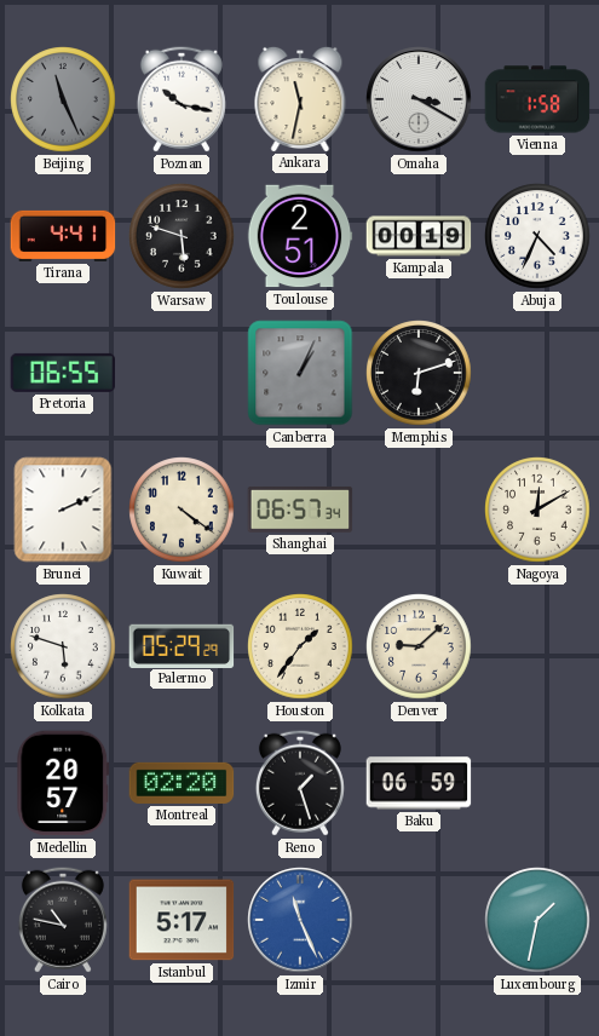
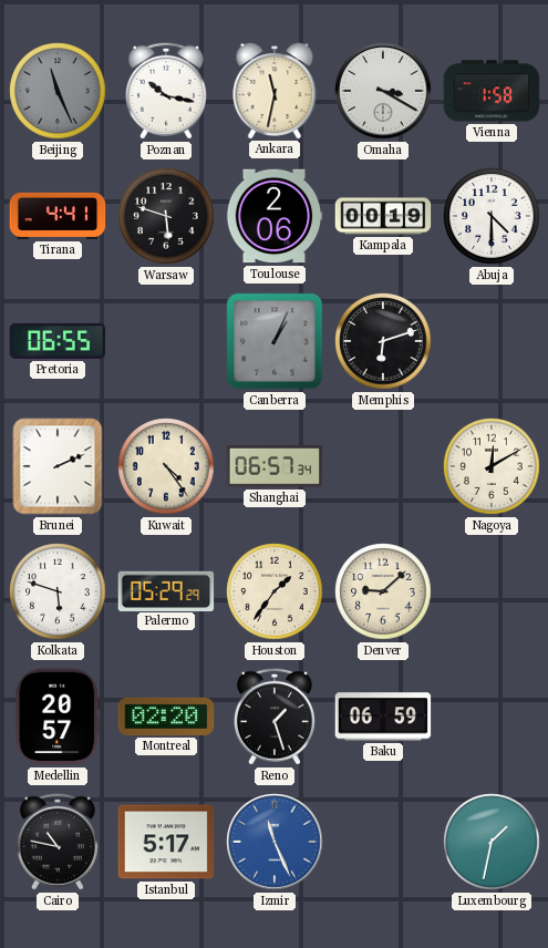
Toulouse: 2:51 -> 2:06
Abuja: 4:34 -> 4:30
Kuwait: 4:21 -> 4:24
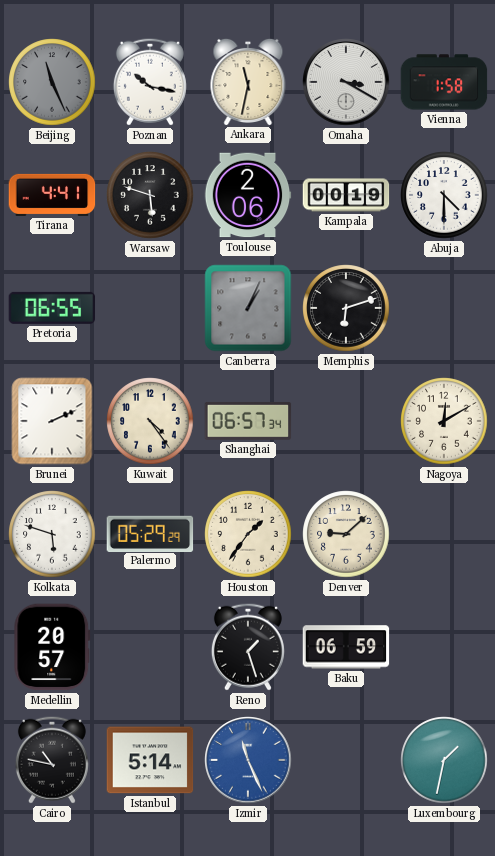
Montreal: 02:20 -> none
Istanbul: 5:17 -> 5:14
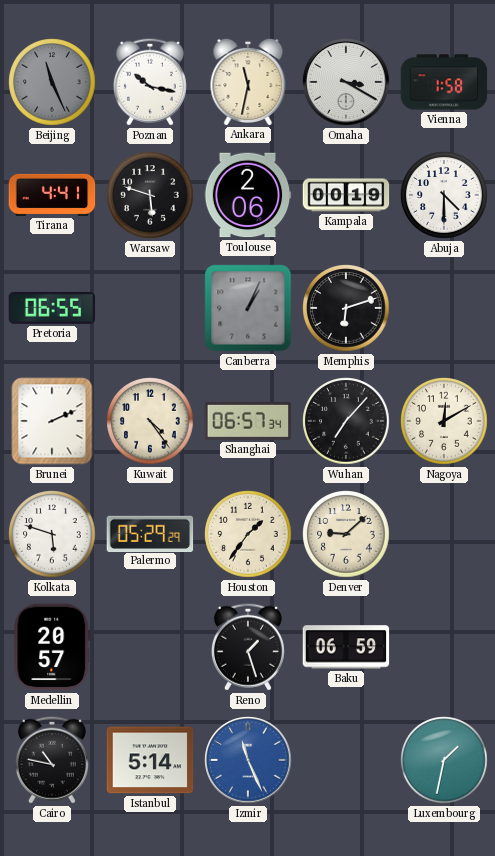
Wuhan: none -> 7:07
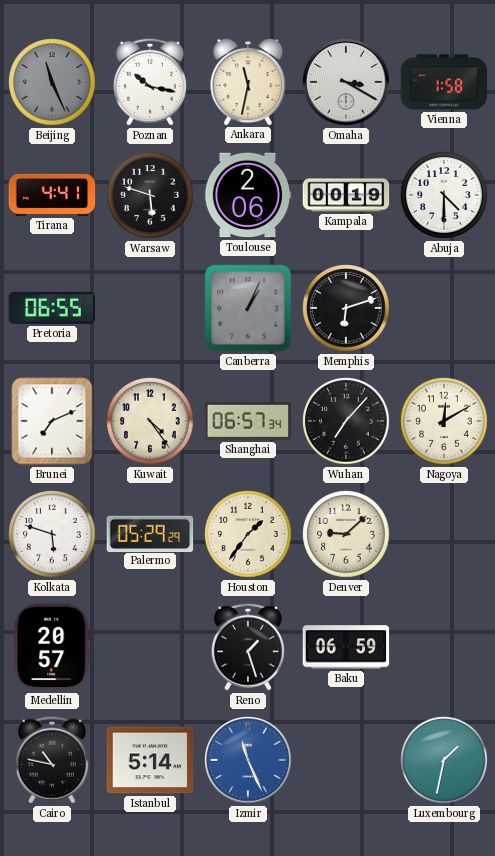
Brunei: 2:11 -> 7:11
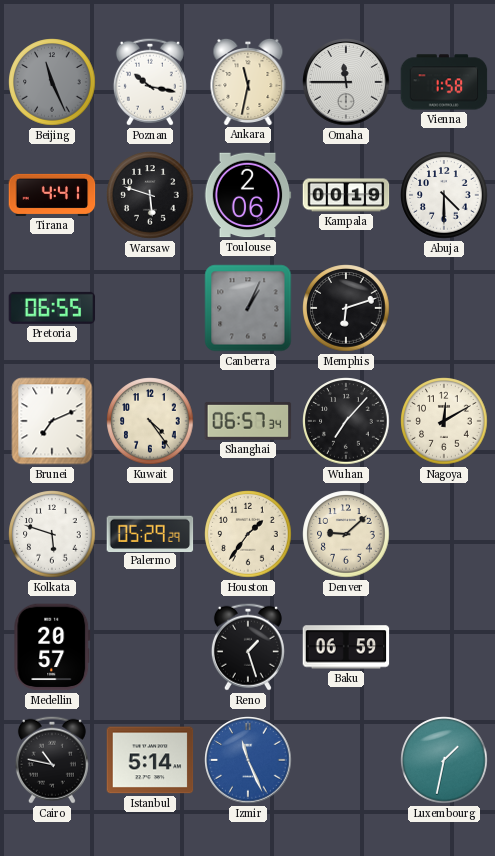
Omaha: 3:20 -> 11:45
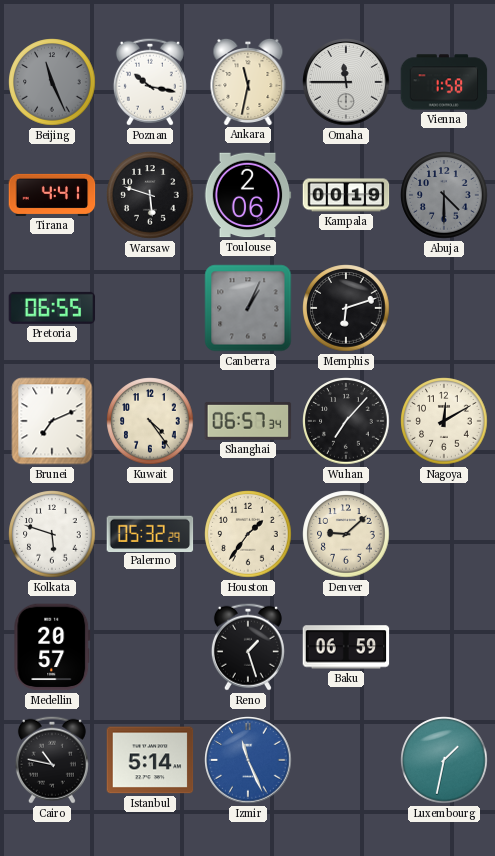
Abuja dial: white -> grey
Palermo: 05:29 -> 05:32
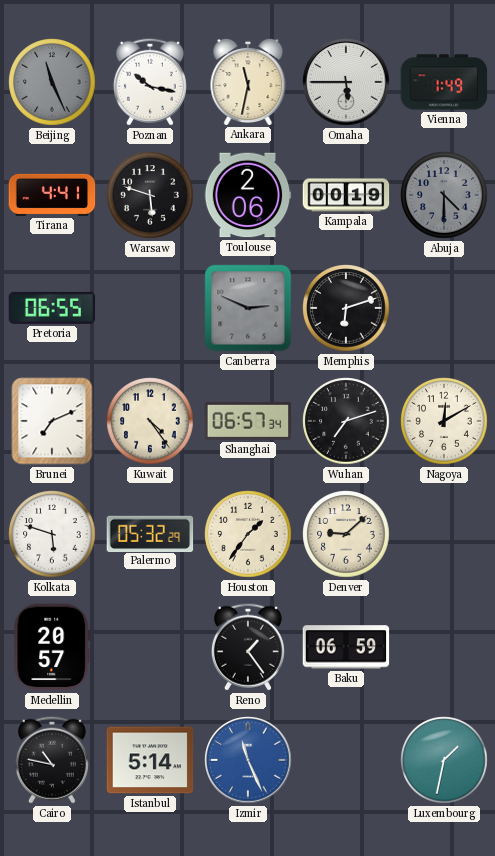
Omaha: 11:45 -> 5:45
Vienna: 1:58 -> 1:49
Canberra: 1:04 -> 2:49
Wuhan: 7:07 -> 7:12
Reno: 1:27 -> 1:24
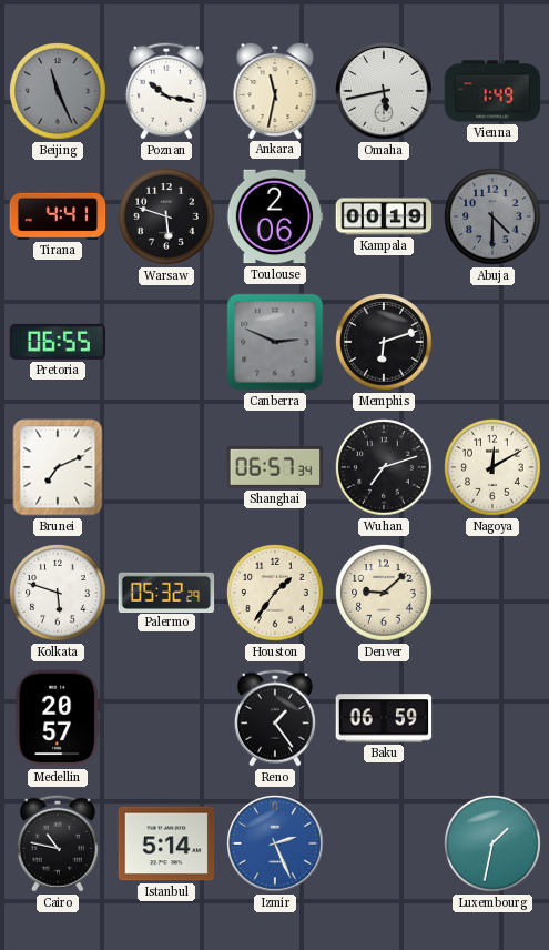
Omaha: 5:45 -> 5:43
Kuwait: 4:24 -> none
Izmir: 11:26 -> 2:26
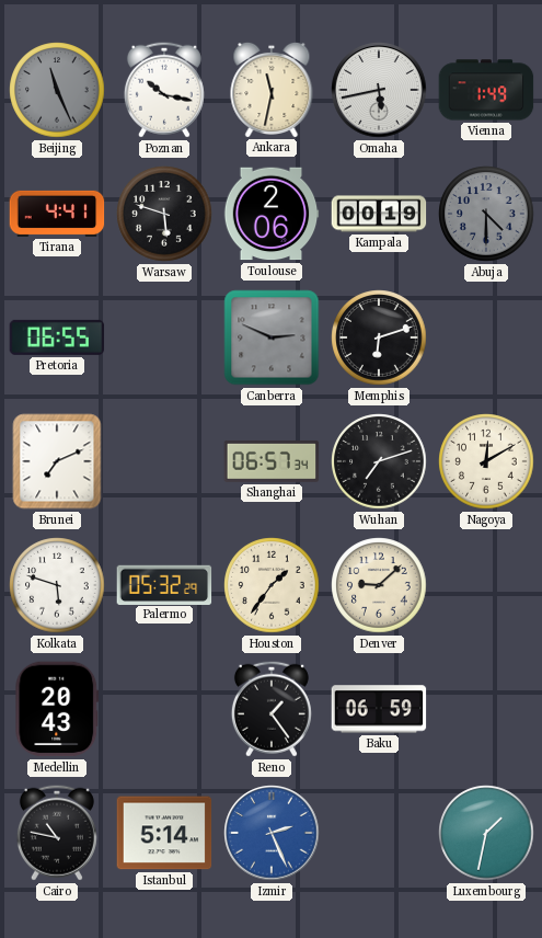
Medellin: 20:57 -> 20:43
